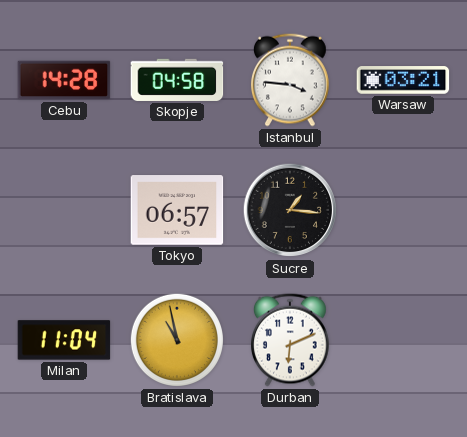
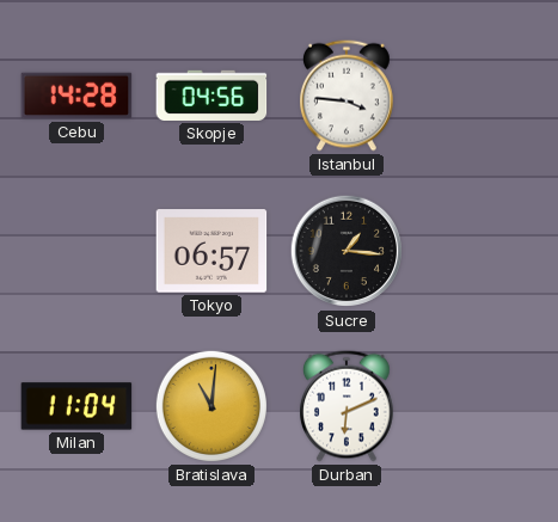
Skopje: 04:58 -> 04:56
Warsaw: 03:21 -> none
Bratislava: 10:58 -> 11:01
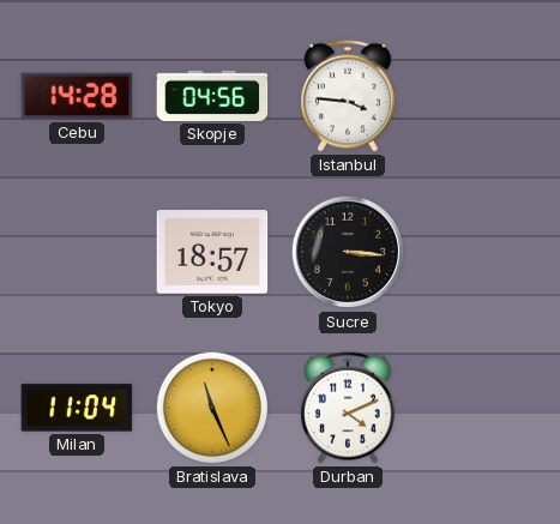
Tokyo: 06:57 -> 18:57
Sucre: 1:16 -> 3:16
Bratislava: 11:01 -> 11:26
Durban: 6:11 -> 4:11
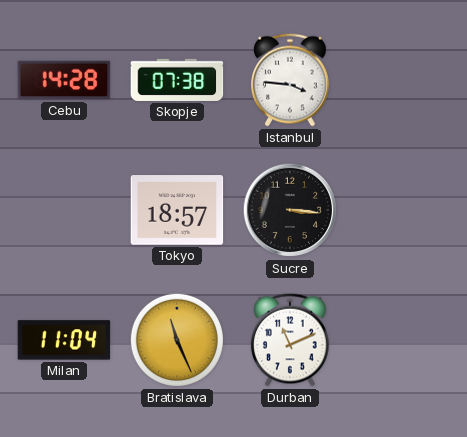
Skopje: 04:56 -> 07:38
Durban: 4:11 -> 11:11
